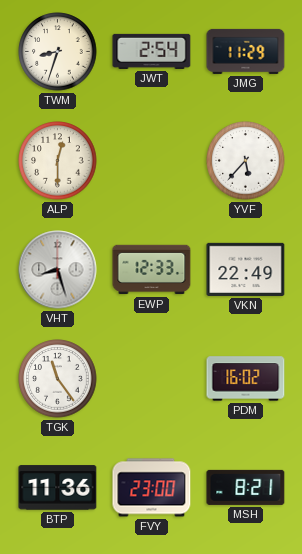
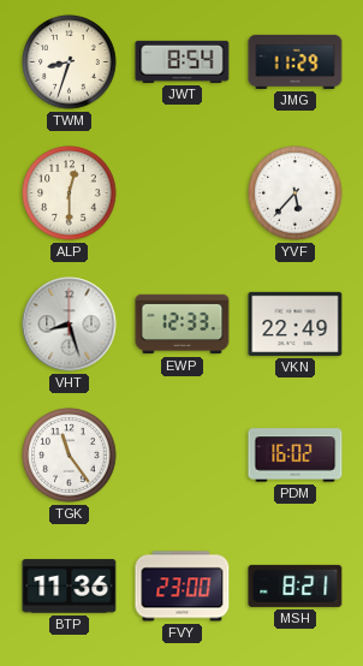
JWT: 2:54 -> 8:54
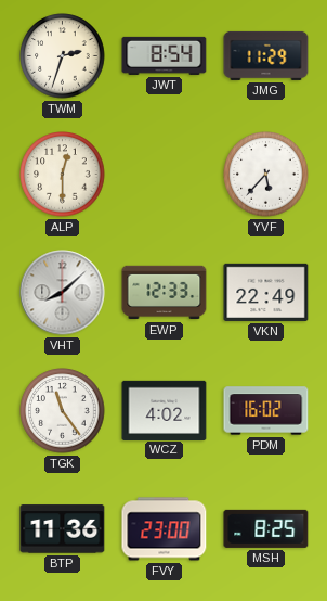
TWM: 8:33 -> 2:33
VHT: 8:27 -> 8:08
WCZ: none -> 4:02
MSH: 8:21 -> 8:25
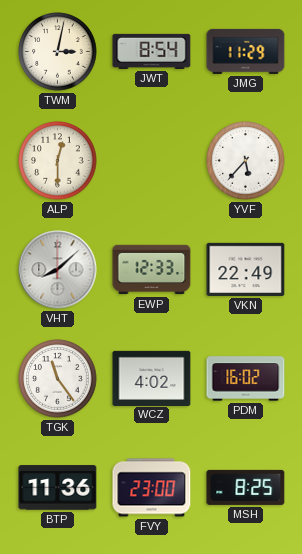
TWM: 2:33 -> 3:02
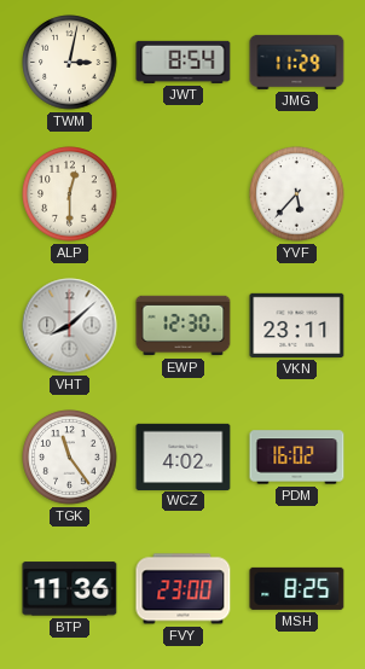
EWP: 12:33 -> 12:30
VKN: 22:49 -> 23:11
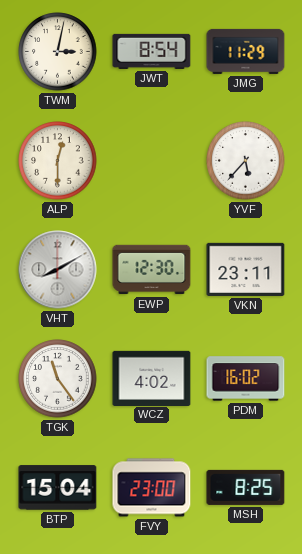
VHT: 8:08 -> 8:10
BTP: 11:36 -> 15:04
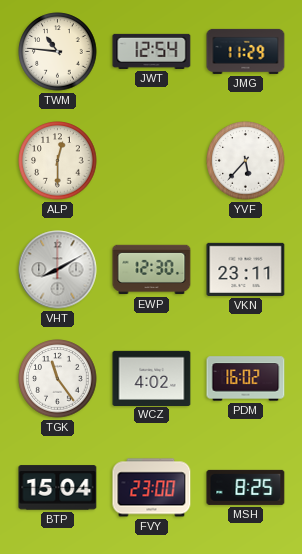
TWM: 3:02 -> 10:46
JWT: 8:54 -> 12:54
